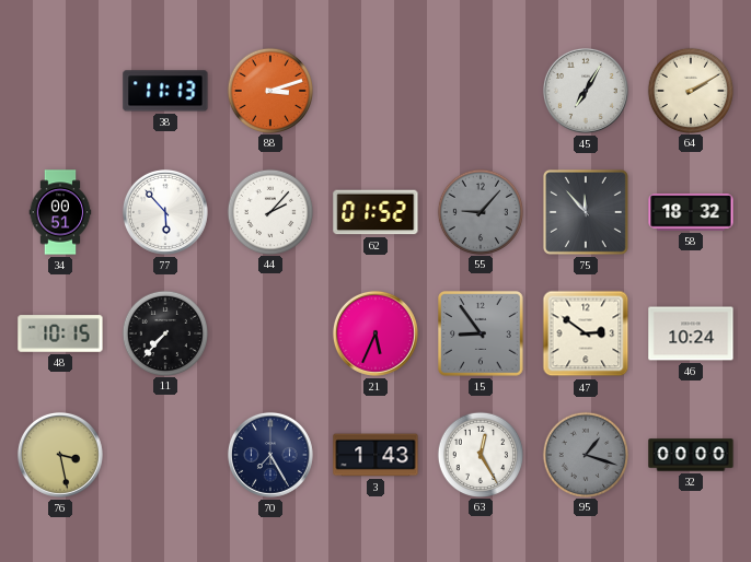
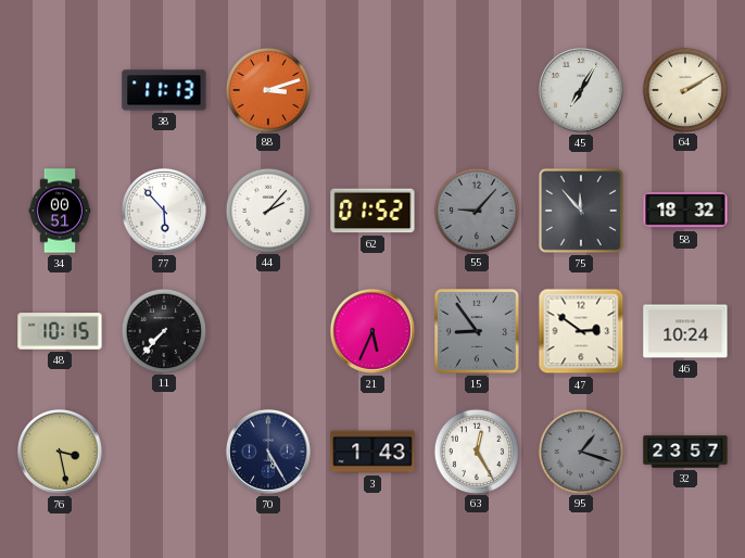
70: 7:25 -> 5:25
32: 00:00 -> 23:57
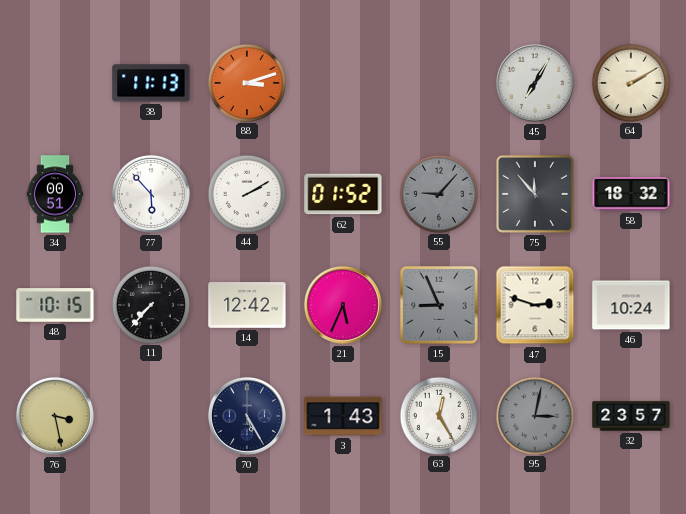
44: 2:07 -> 2:10
14: none -> 12:42
15: 8:54 -> 8:56
47: 2:51 -> 2:48
95: 1:18 -> 3:02
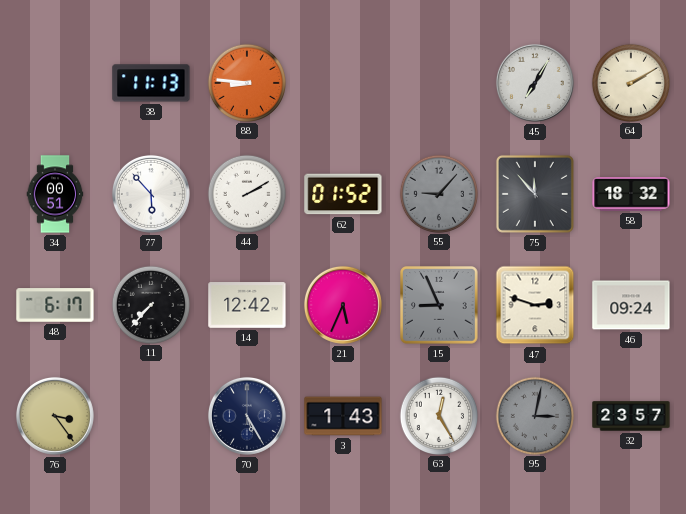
88: 3:12 -> 8:46
48: 10:15 -> 6:17
46: 10:24 -> 09:24
76: 3:28 -> 3:24
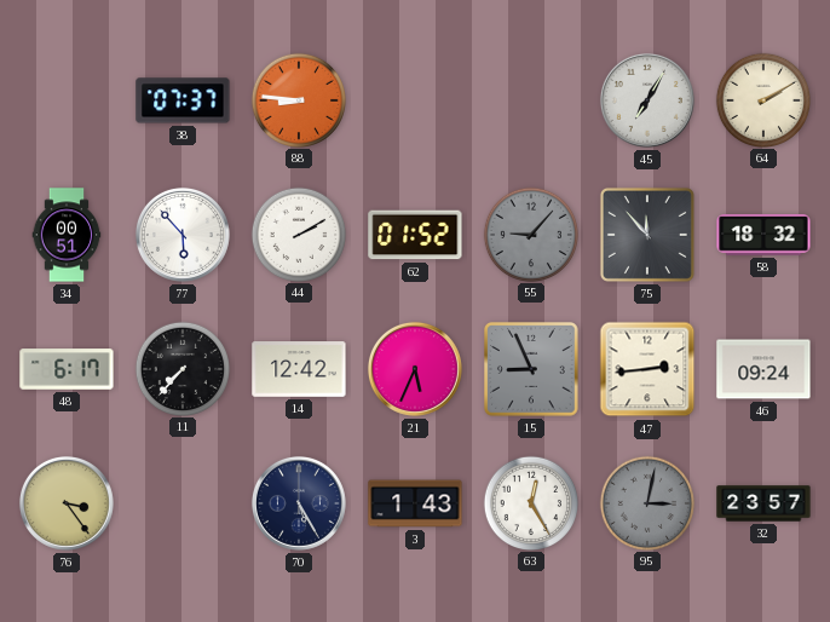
38: 11:13 -> 07:37
47: 2:48 -> 2:44
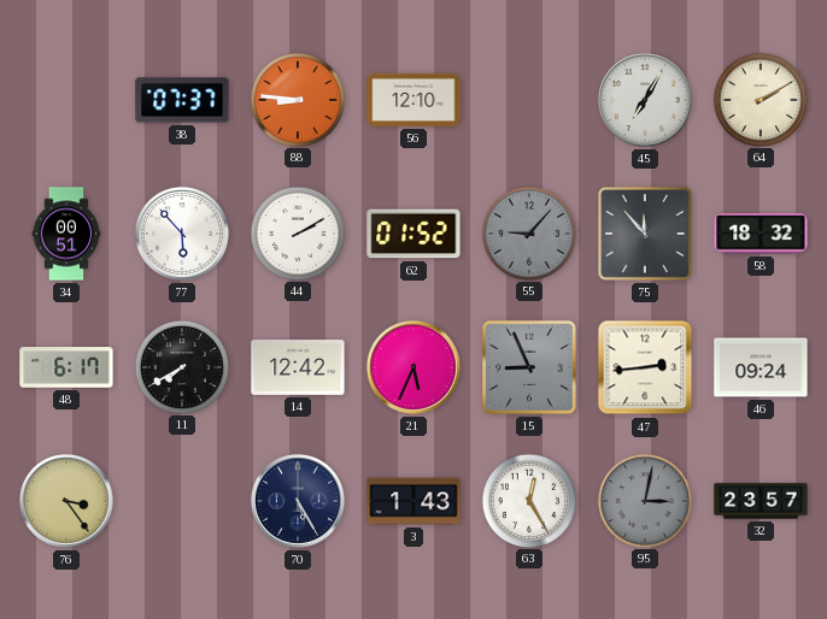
56: none -> 12:10
11: 7:37 -> 7:40
